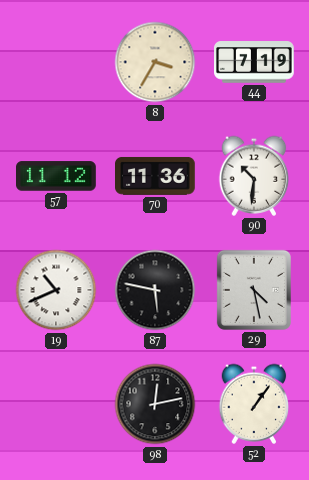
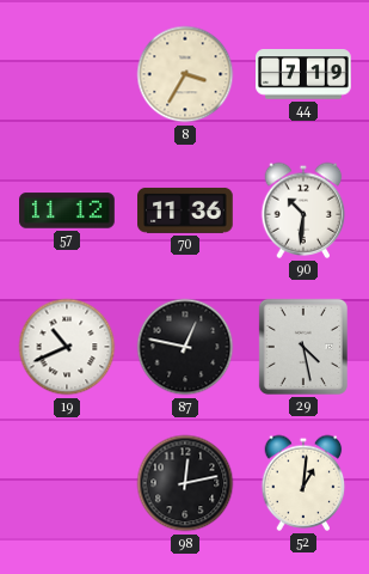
87: 5:47 -> 12:47
52: 1:06 -> 1:01
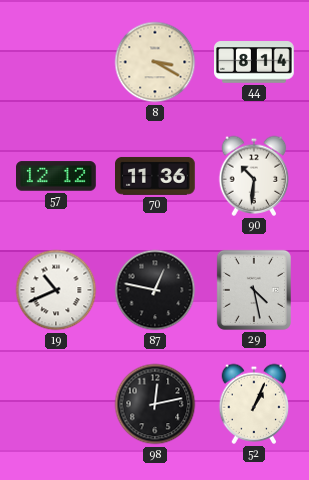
8: 3:35 -> 3:20
44: 7:19 -> 8:14
57: 11:12 -> 12:12
52: 1:01 -> 1:04
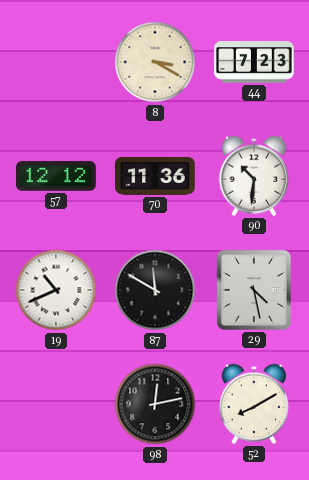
44: 8:14 -> 7:23
87: 12:47 -> 11:50
52: 1:04 -> 8:10
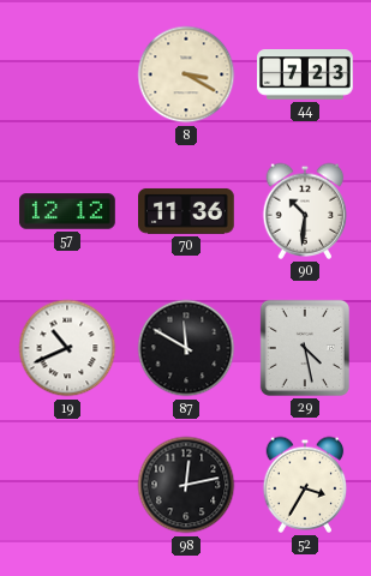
52: 8:10 -> 3:35
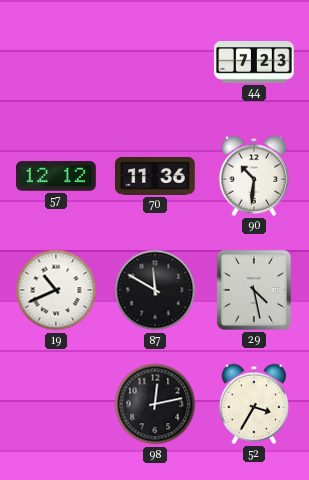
8: 3:20 -> none
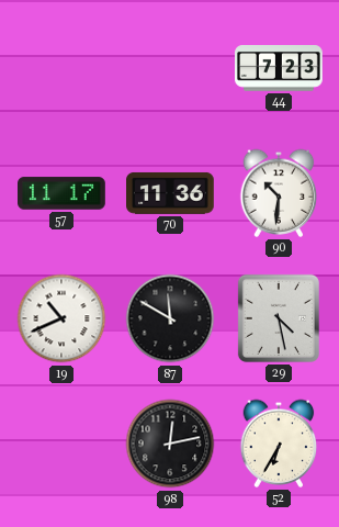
57: 12:12 -> 11:17
52: 3:35 -> 6:35
